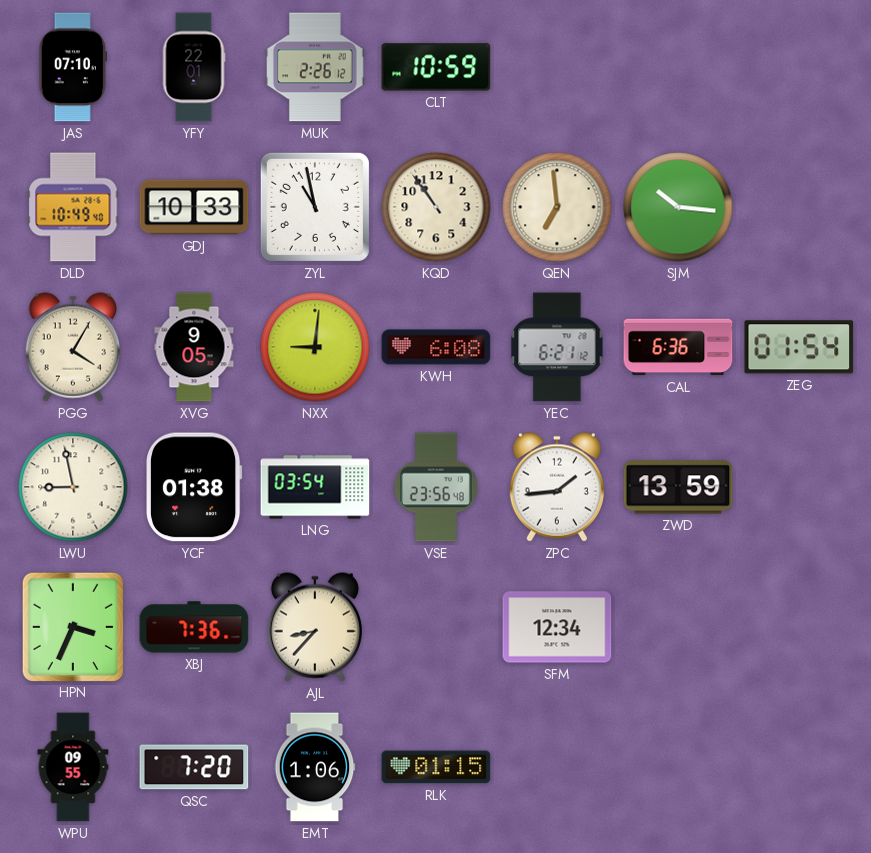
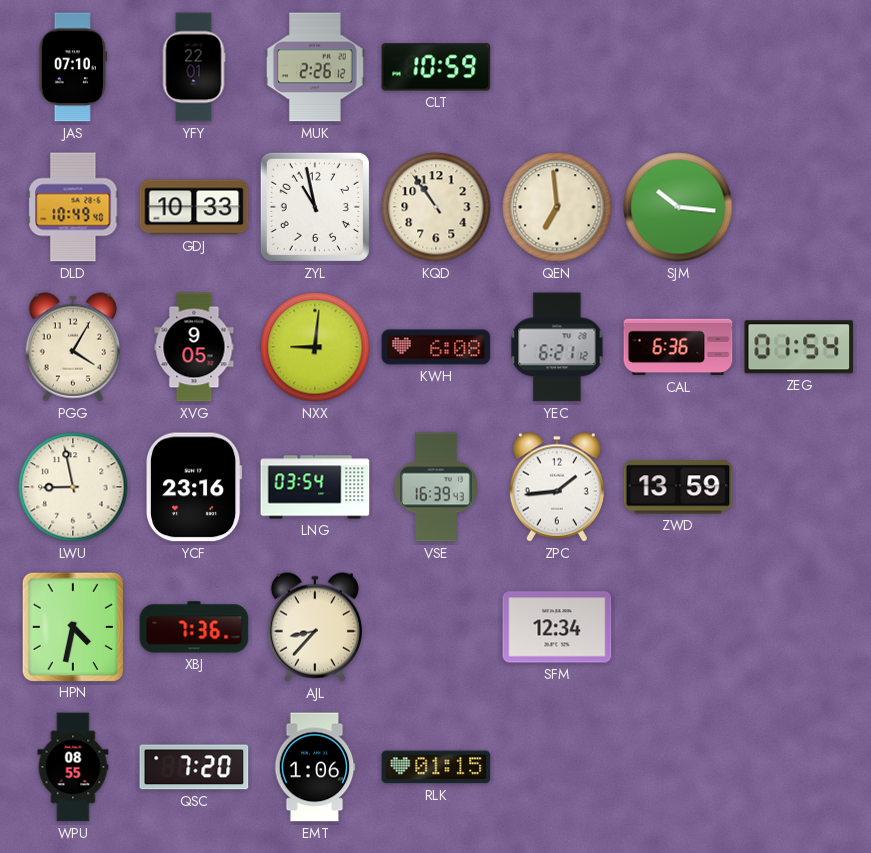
YCF: 01:38 -> 23:16
VSE: 23:56 -> 16:39
HPN: 3:34 -> 4:32
WPU: 09:55 -> 08:55
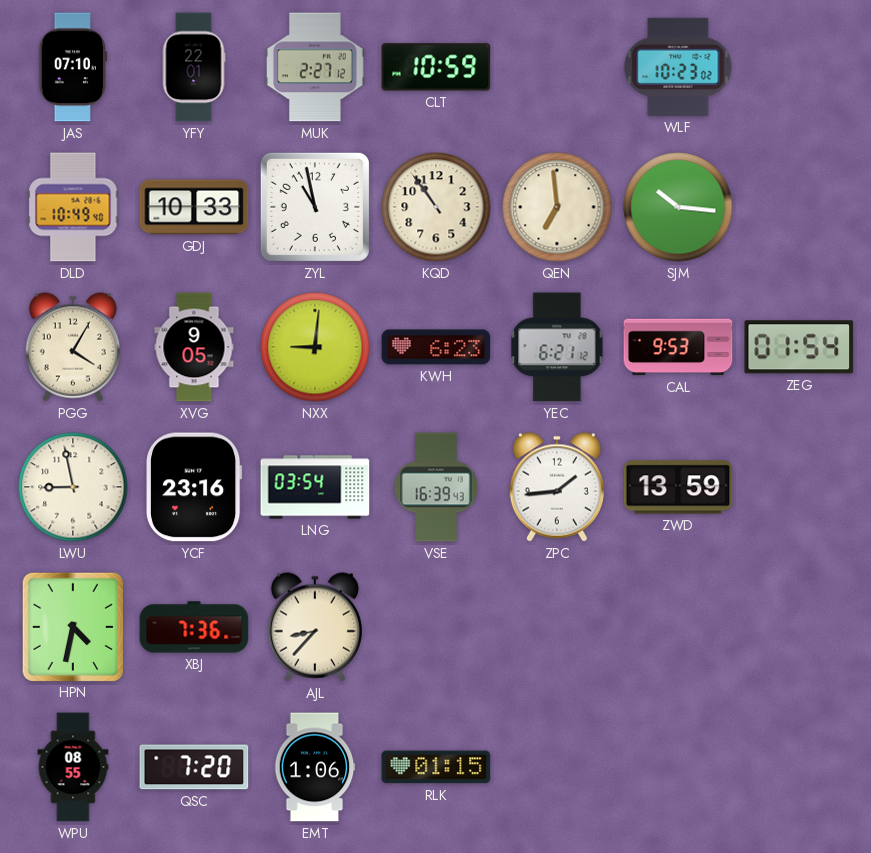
MUK: 2:26 -> 2:27
WLF: none -> 10:23
KWH: 6:08 -> 6:23
CAL: 6:36 -> 9:53
SFM: 12:34 -> none
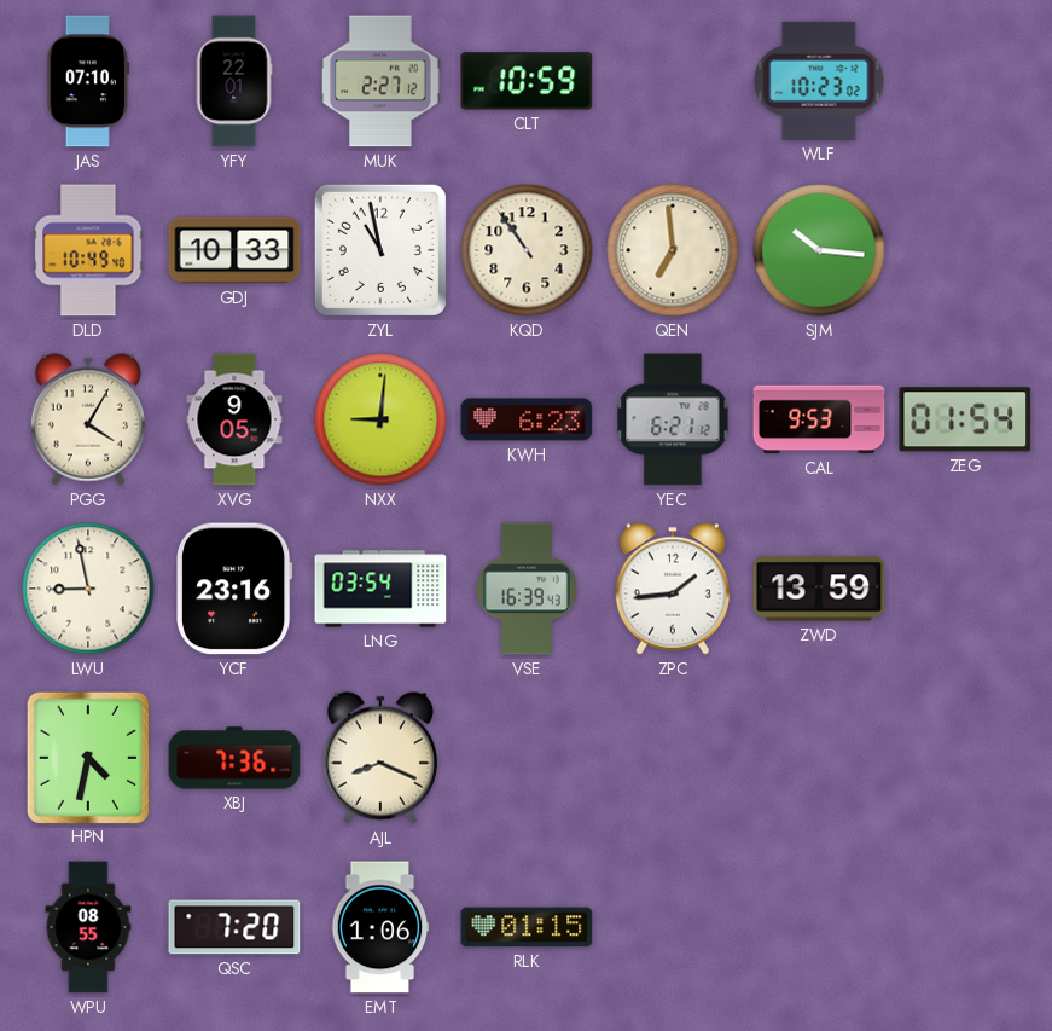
AJL: 8:37 -> 8:19
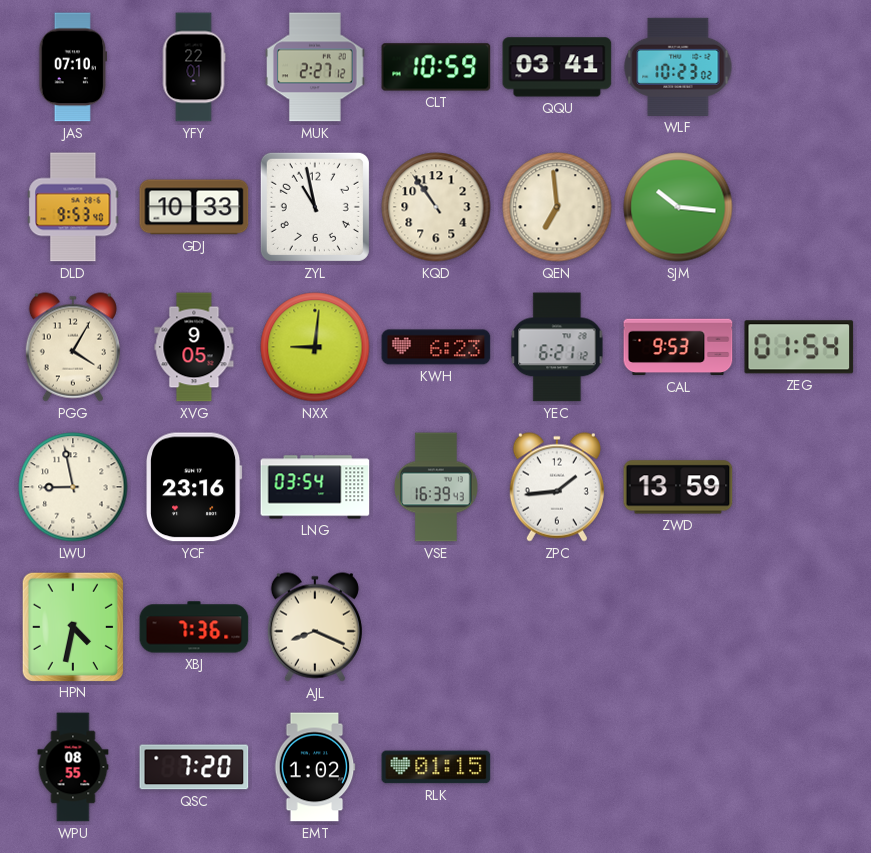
QQU: none -> 03:41
DLD: 10:49 -> 9:53
EMT: 1:06 -> 1:02
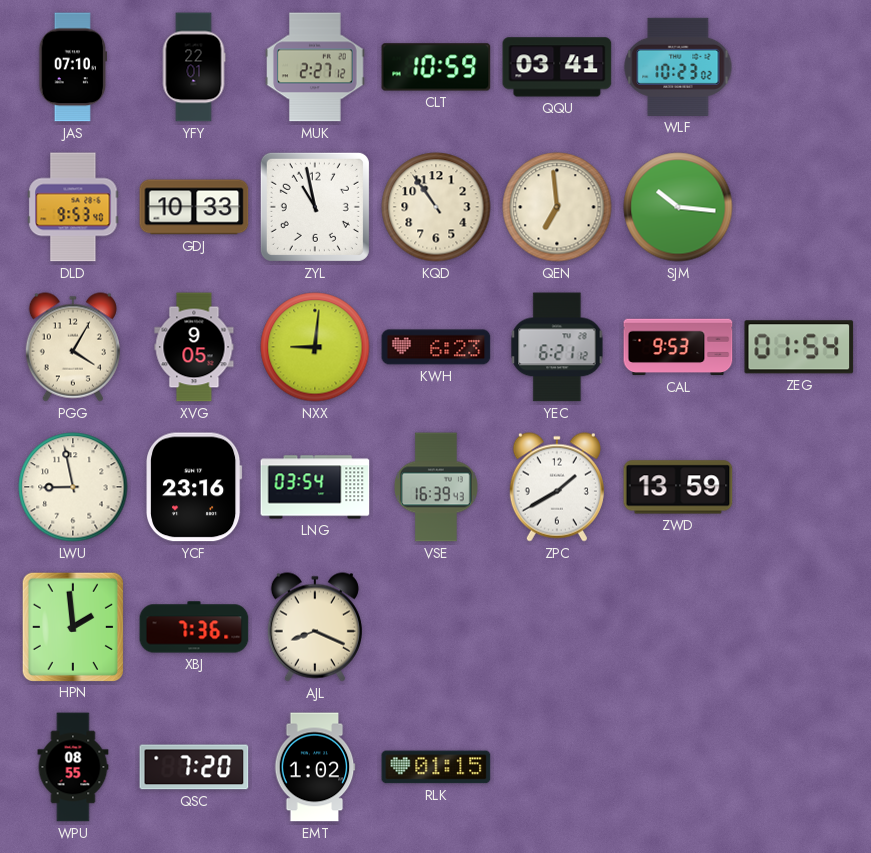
ZPC: 1:44 -> 1:40
HPN: 4:32 -> 1:59
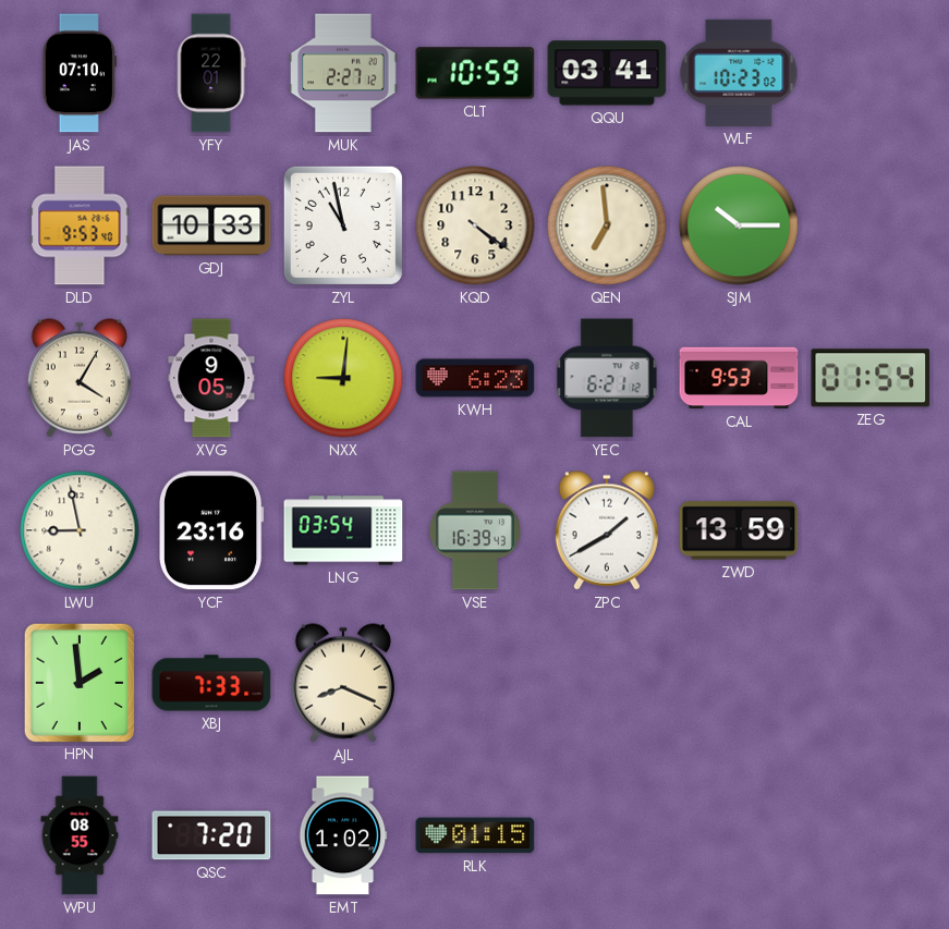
KQD: 10:54 -> 4:21
SJM: 10:16 -> 10:15
XBJ: 7:36 -> 7:33
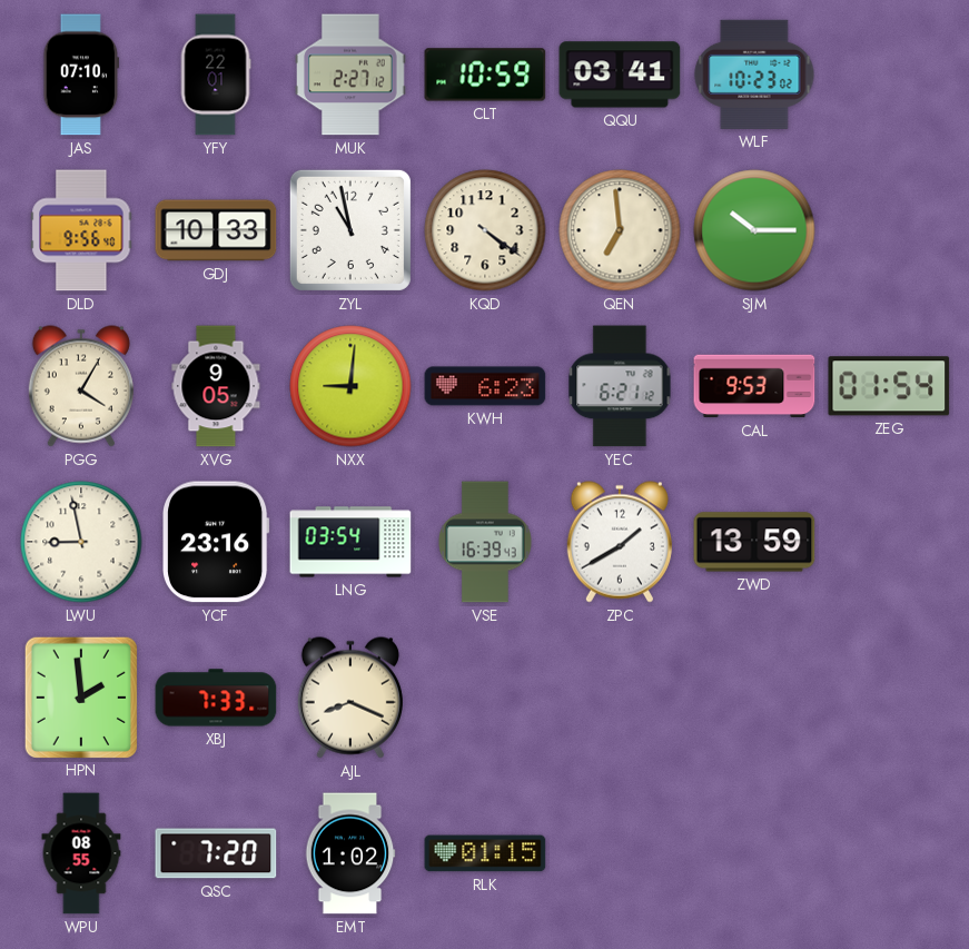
DLD: 9:53 -> 9:56
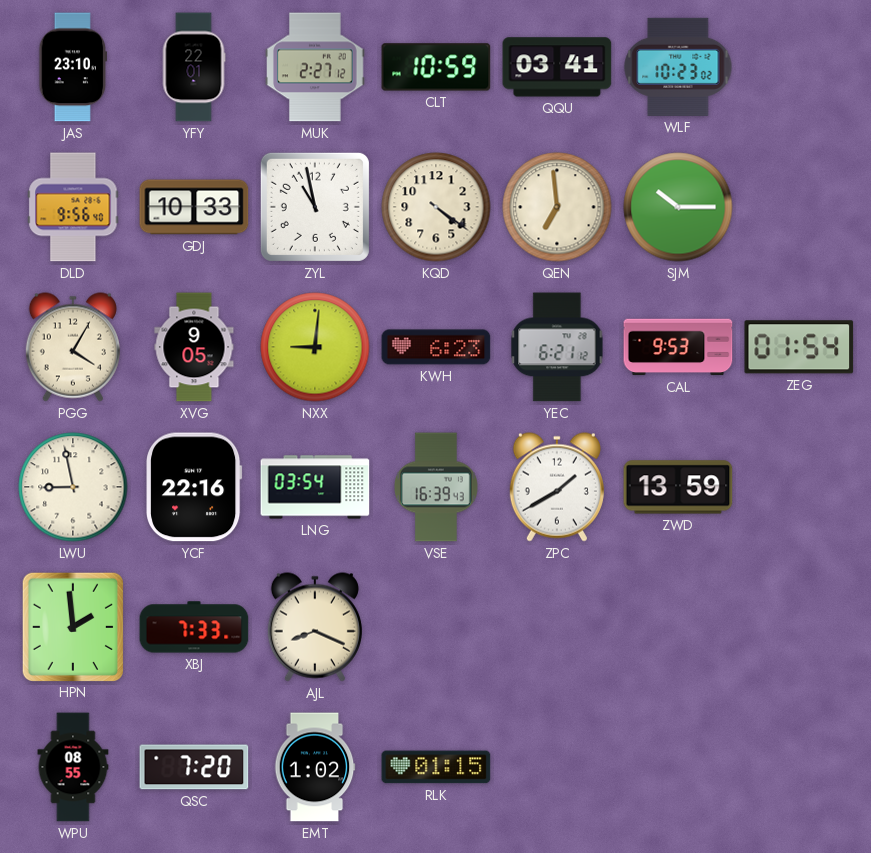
JAS: 07:10 -> 23:10
YCF: 23:16 -> 22:16
